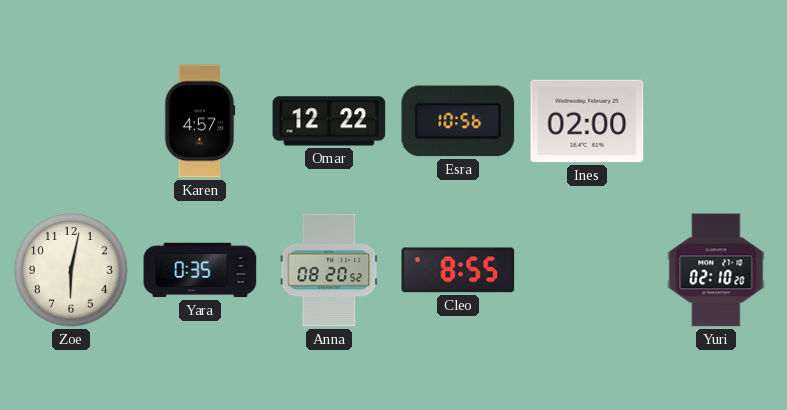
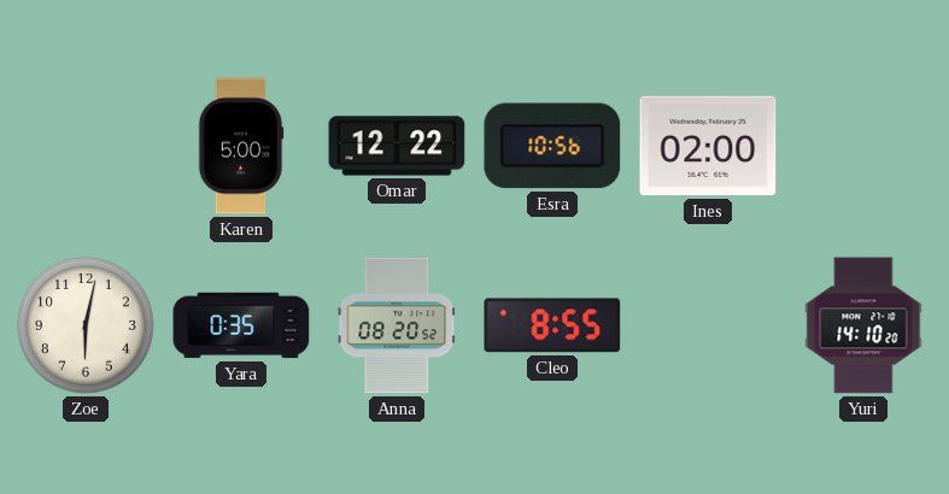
Karen: 4:57 -> 5:00
Yuri: 02:10 -> 14:10
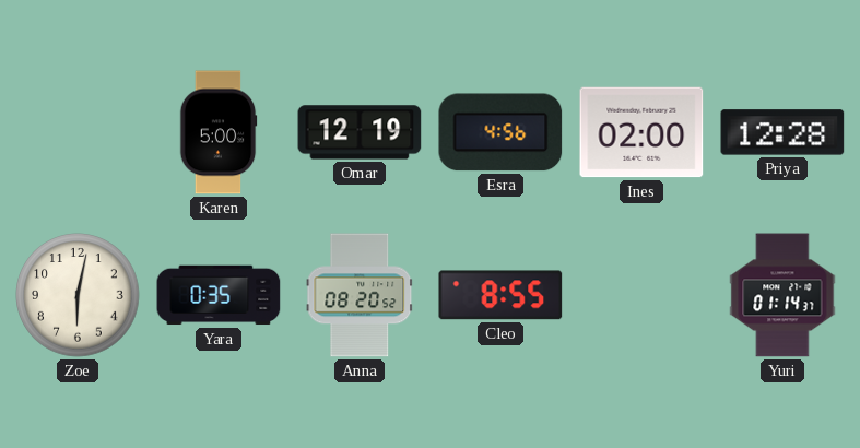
Omar: 12:22 -> 12:19
Esra: 10:56 -> 4:56
Priya: none -> 12:28
Yuri: 14:10 -> 01:14
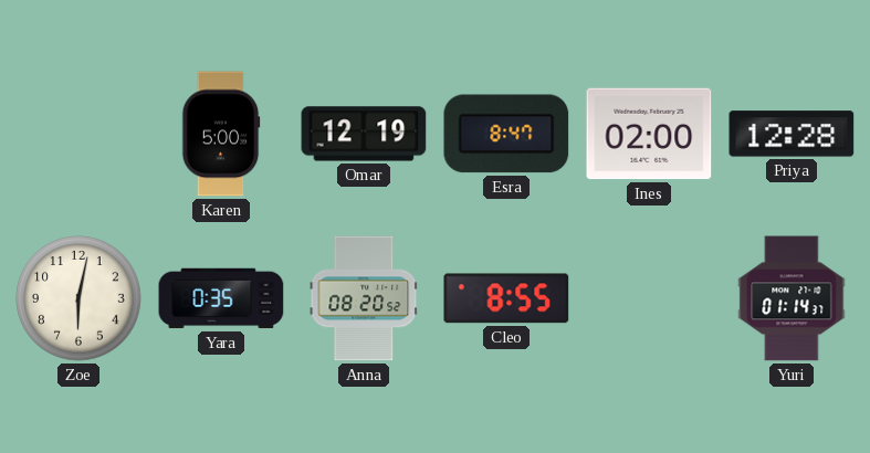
Esra: 4:56 -> 8:47
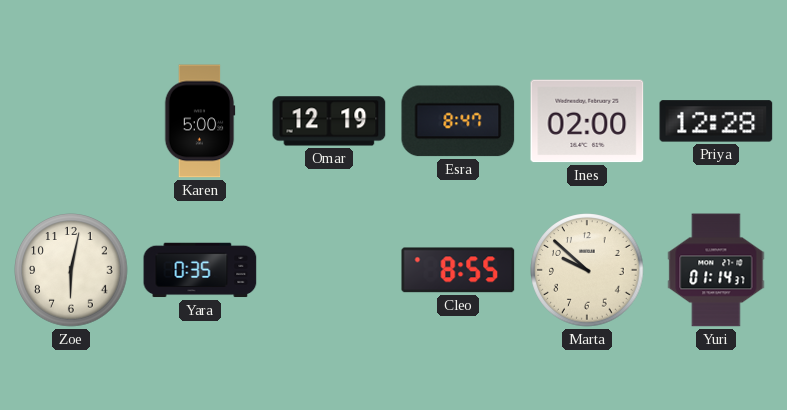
Anna: 08:20 -> none
Marta: none -> 9:52
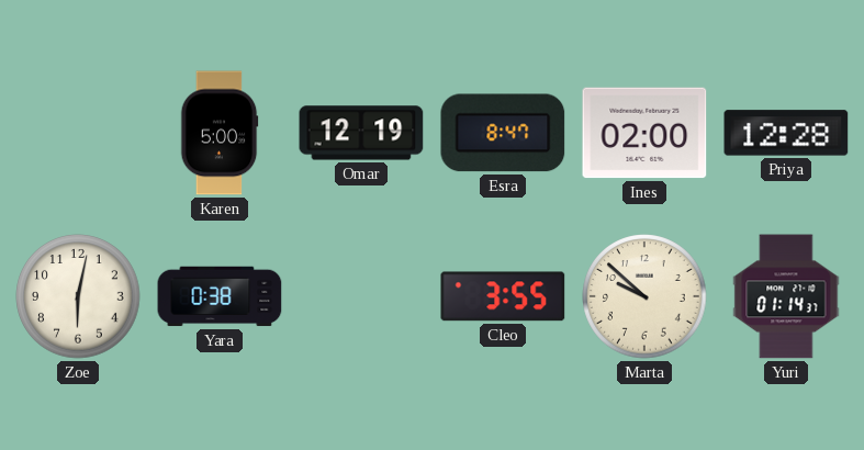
Yara: 0:35 -> 0:38
Cleo: 8:55 -> 3:55
